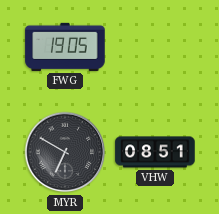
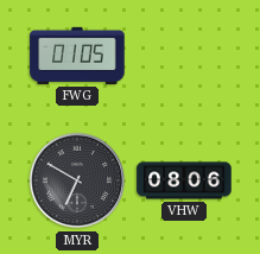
FWG: 19:05 -> 01:05
VHW: 08:51 -> 08:06
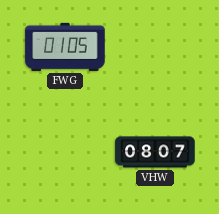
MYR: 6:50 -> none
VHW: 08:06 -> 08:07
